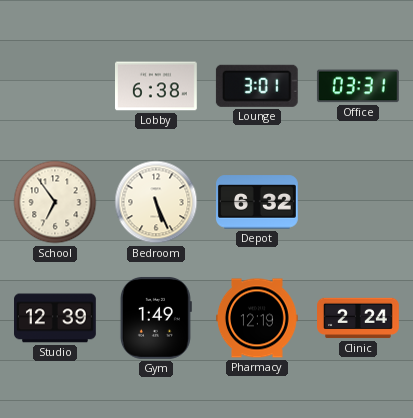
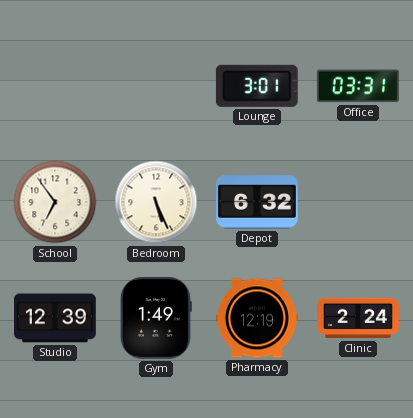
Lobby: 6:38 -> none
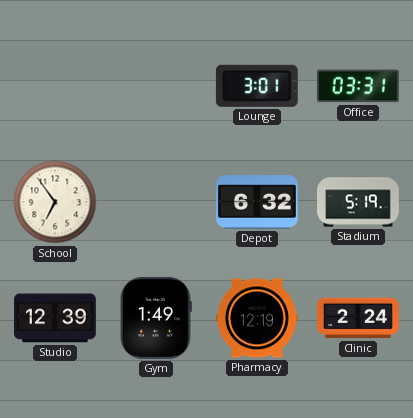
Bedroom: 5:26 -> none
Stadium: none -> 5:19
